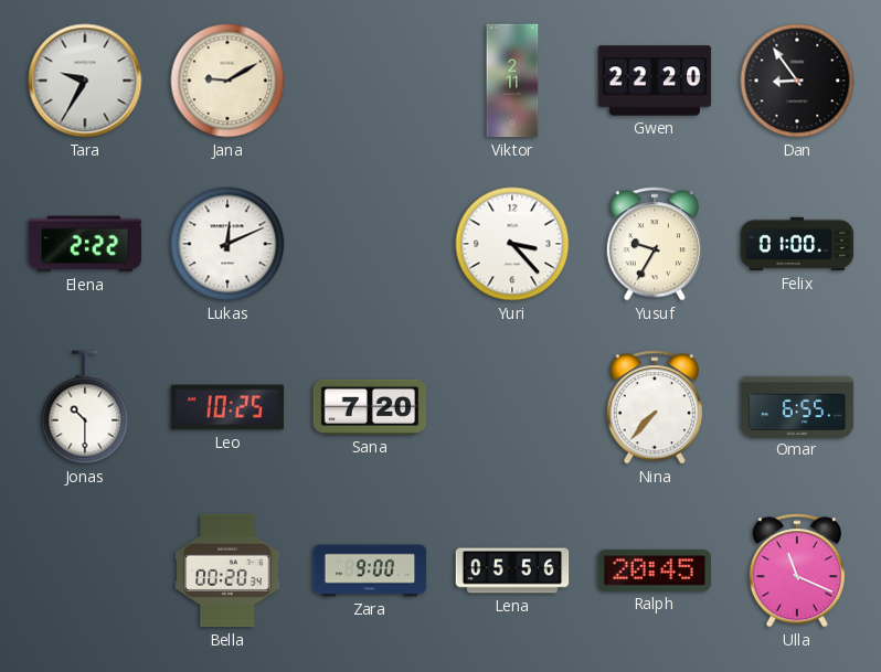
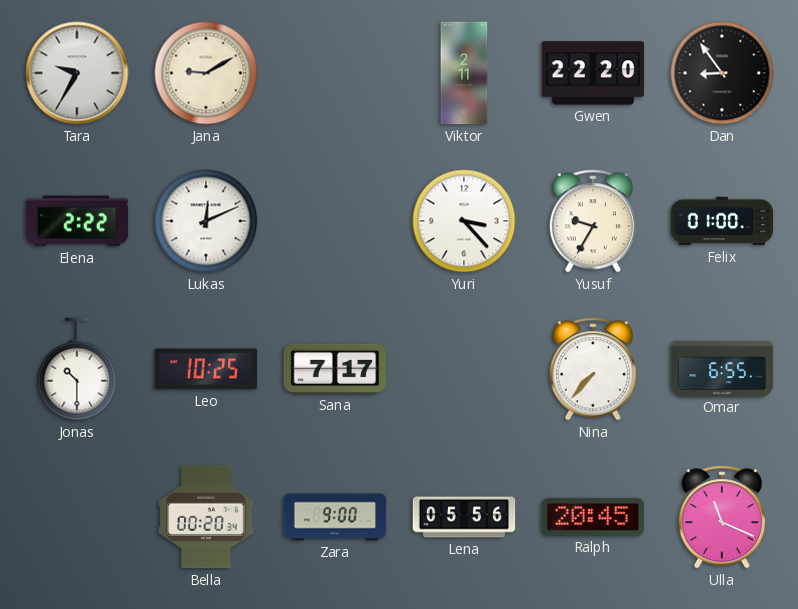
Sana: 7:20 -> 7:17
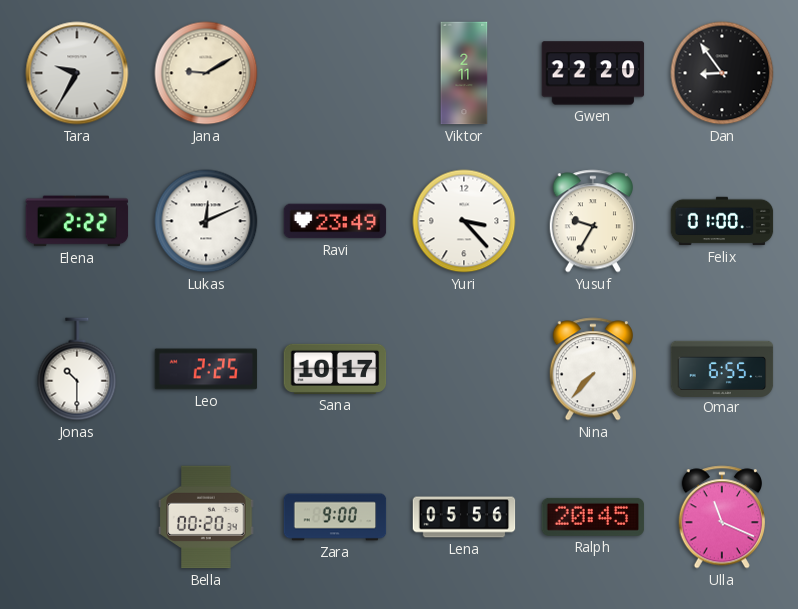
Ravi: none -> 23:49
Leo: 10:25 -> 2:25
Sana: 7:17 -> 10:17
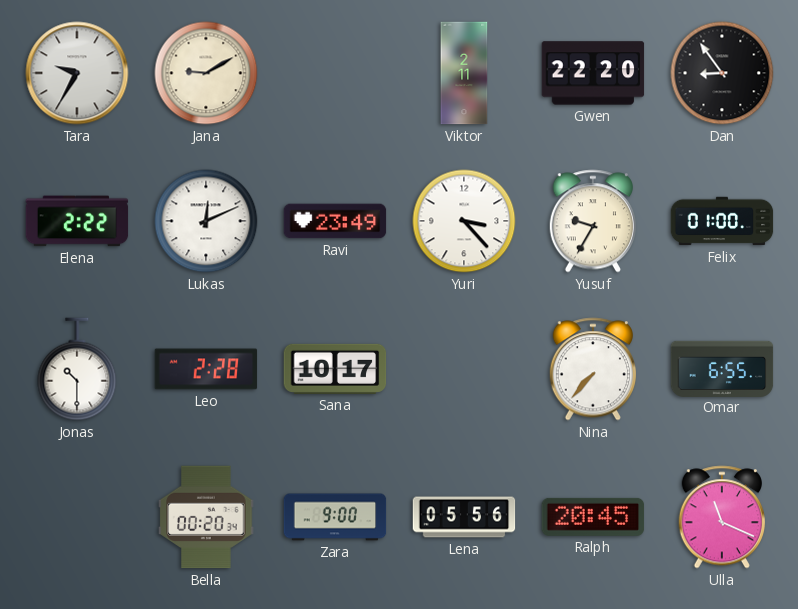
Leo: 2:25 -> 2:28
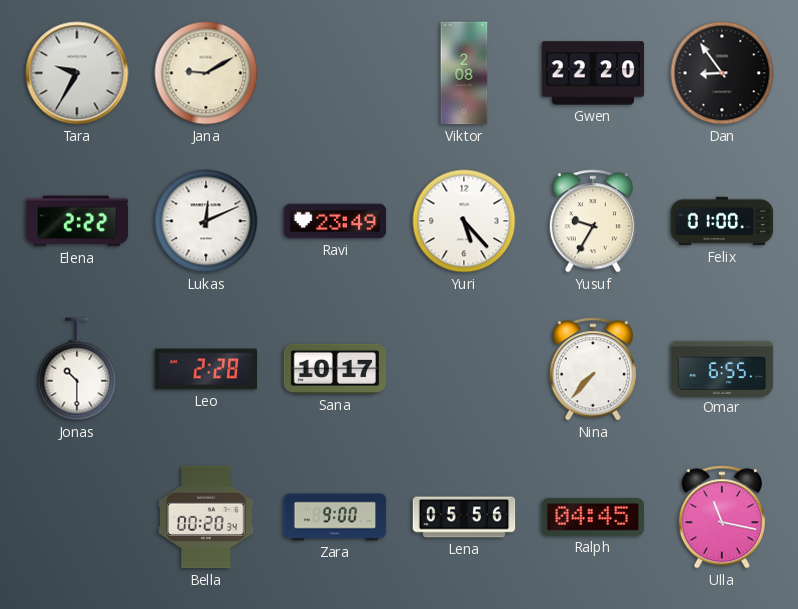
Viktor: 2:11 -> 2:08
Yuri: 3:23 -> 5:23
Ralph: 20:45 -> 04:45
Ulla: 11:19 -> 11:17
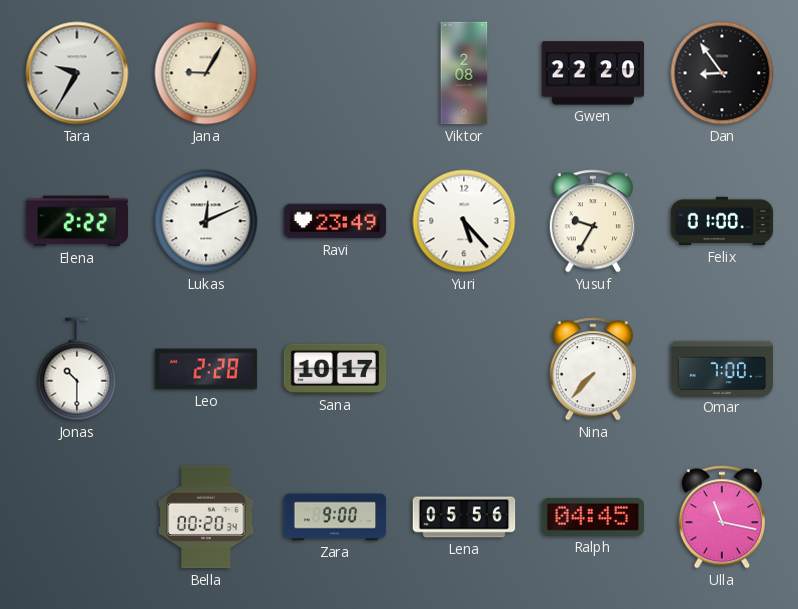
Jana: 9:10 -> 9:05
Omar: 6:55 -> 7:00
